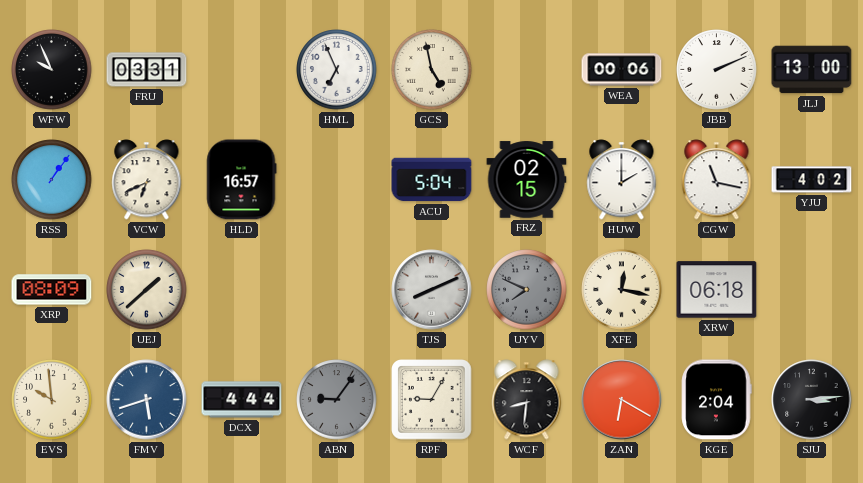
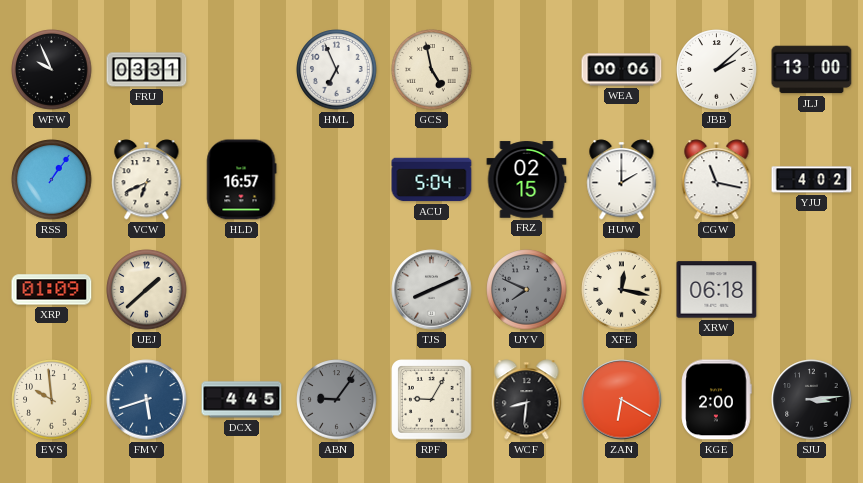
JBB: 2:11 -> 2:08
XRP: 08:09 -> 01:09
DCX: 4:44 -> 4:45
KGE: 2:04 -> 2:00
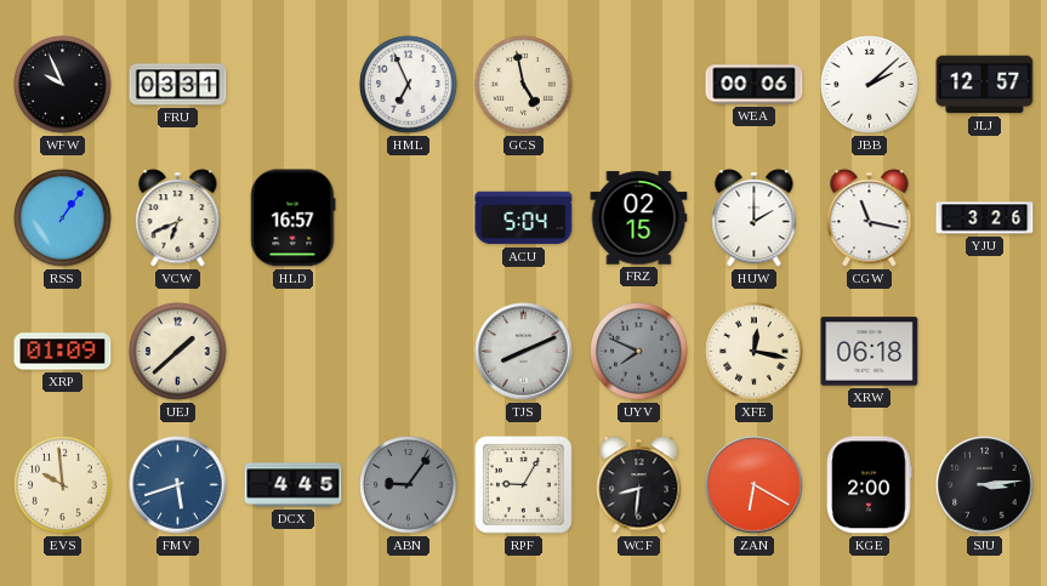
JLJ: 13:00 -> 12:57
YJU: 4:02 -> 3:26
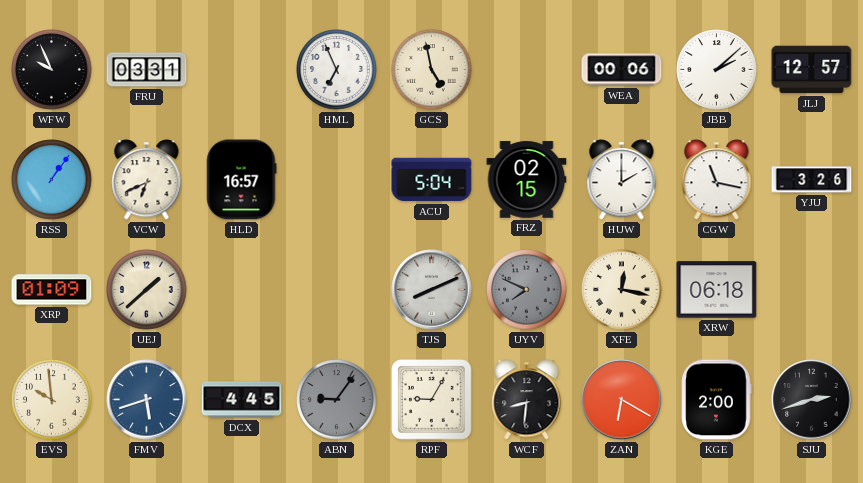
SJU: 3:14 -> 2:42
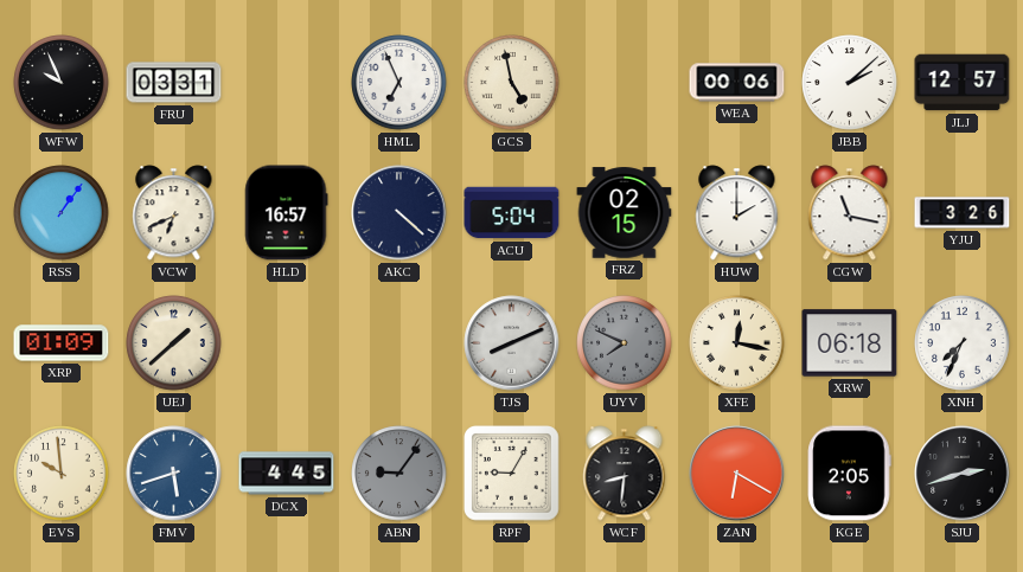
AKC: none -> 4:22
XNH: none -> 7:34
KGE: 2:00 -> 2:05
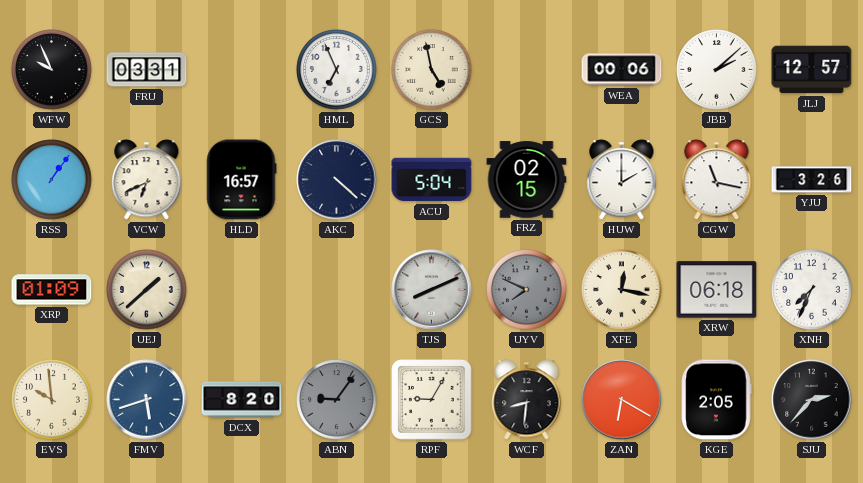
DCX: 4:45 -> 8:20
SJU: 2:42 -> 2:37
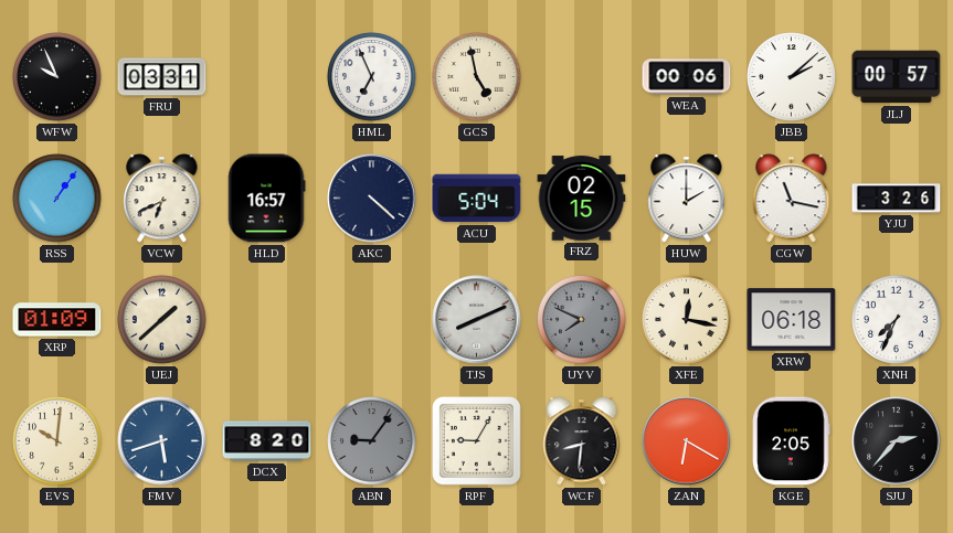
JLJ: 12:57 -> 00:57
EVS: 9:59 -> 10:01
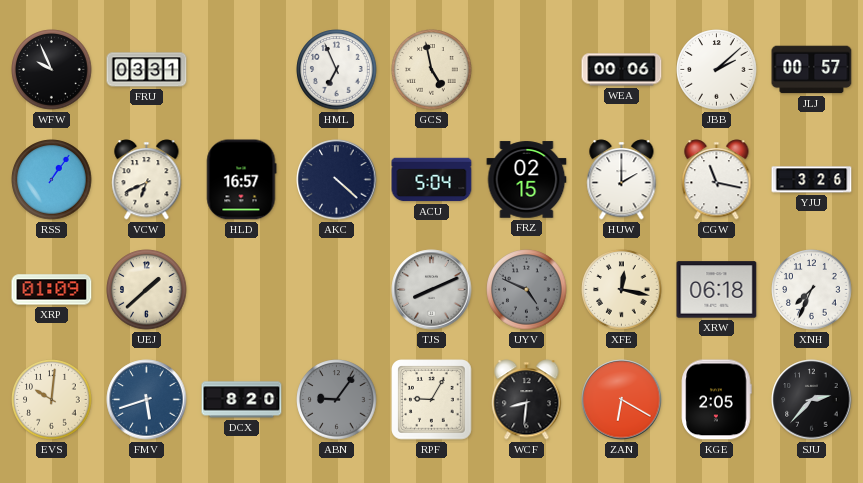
UYV: 7:49 -> 4:49
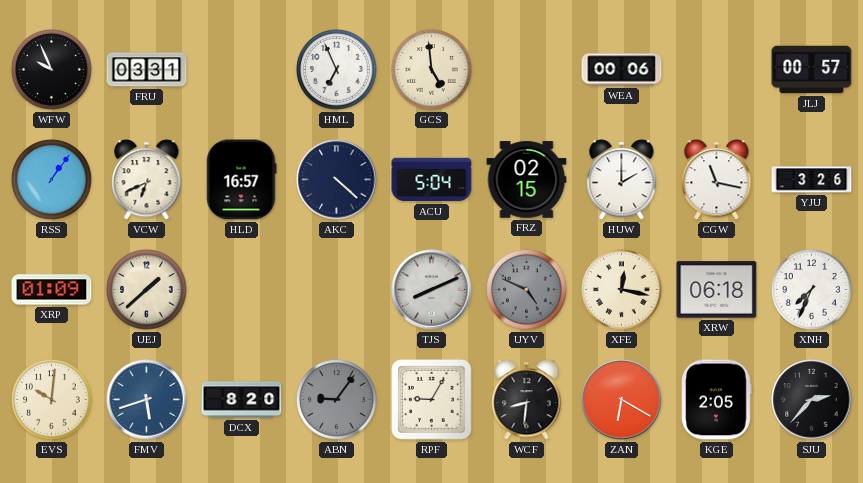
GCS: 4:58 -> 4:59
JBB: 2:08 -> none
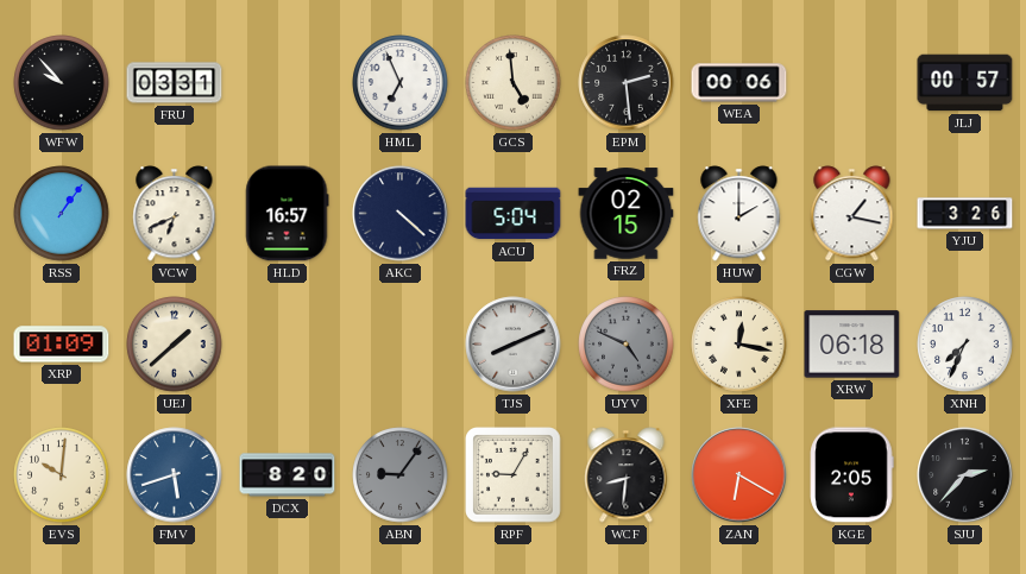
WFW: 9:56 -> 9:53
EPM: none -> 2:29
CGW: 11:17 -> 1:17
